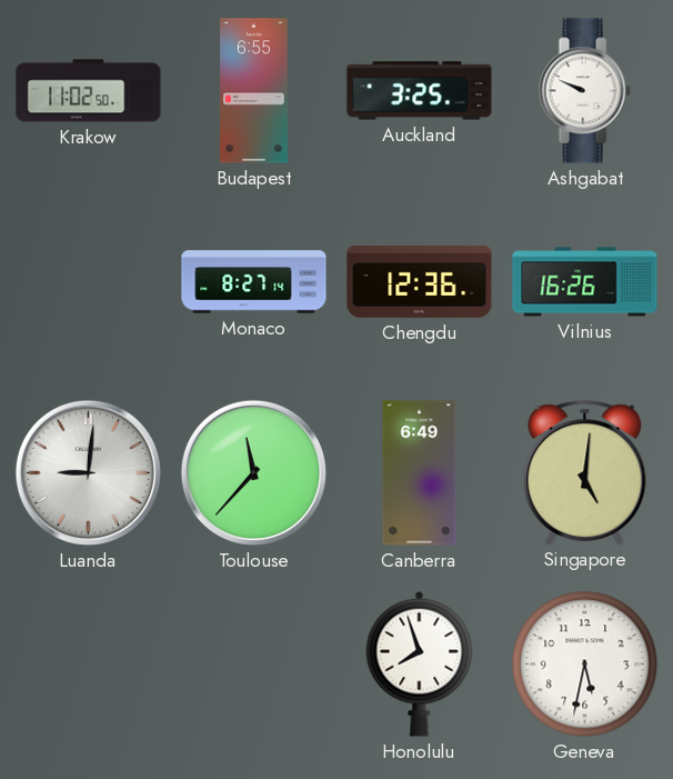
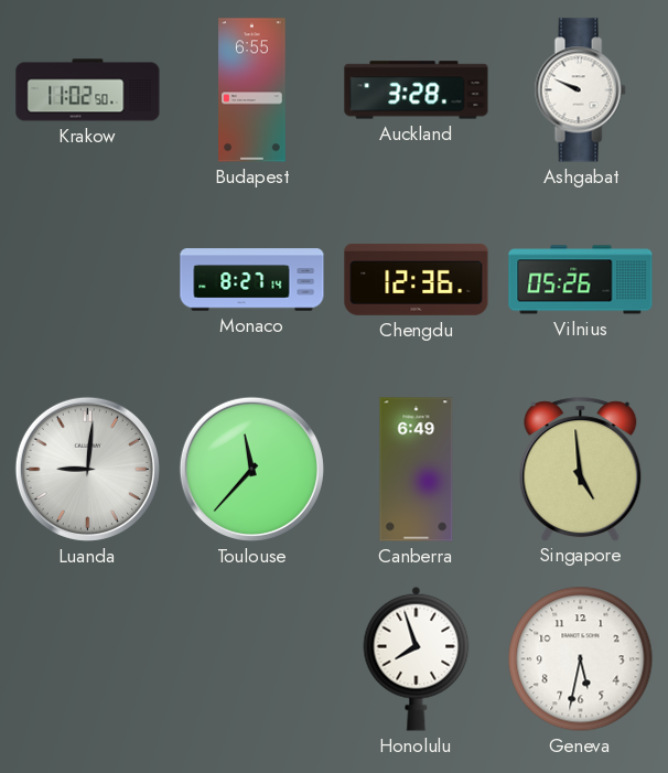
Auckland: 3:25 -> 3:28
Vilnius: 16:26 -> 05:26
Singapore: 5:01 -> 4:59
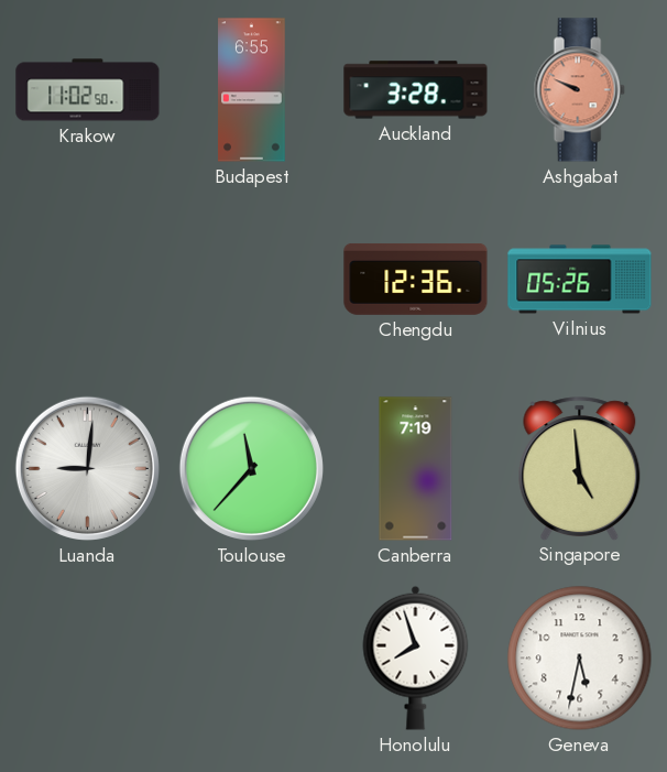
Ashgabat dial: white -> salmon
Monaco: 8:27 -> none
Canberra: 6:49 -> 7:19
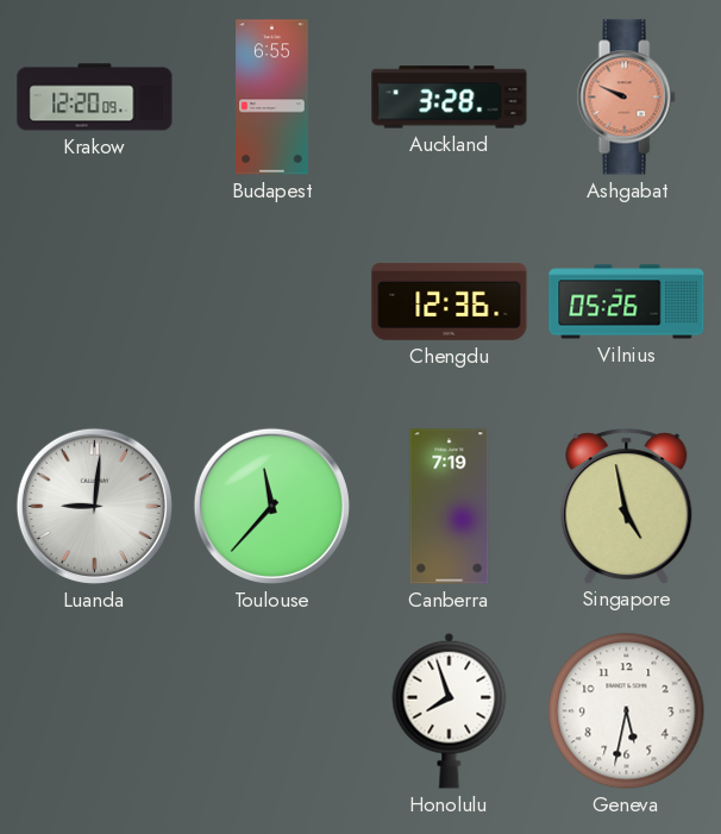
Krakow: 11:02 -> 12:20
Singapore: 4:59 -> 4:58
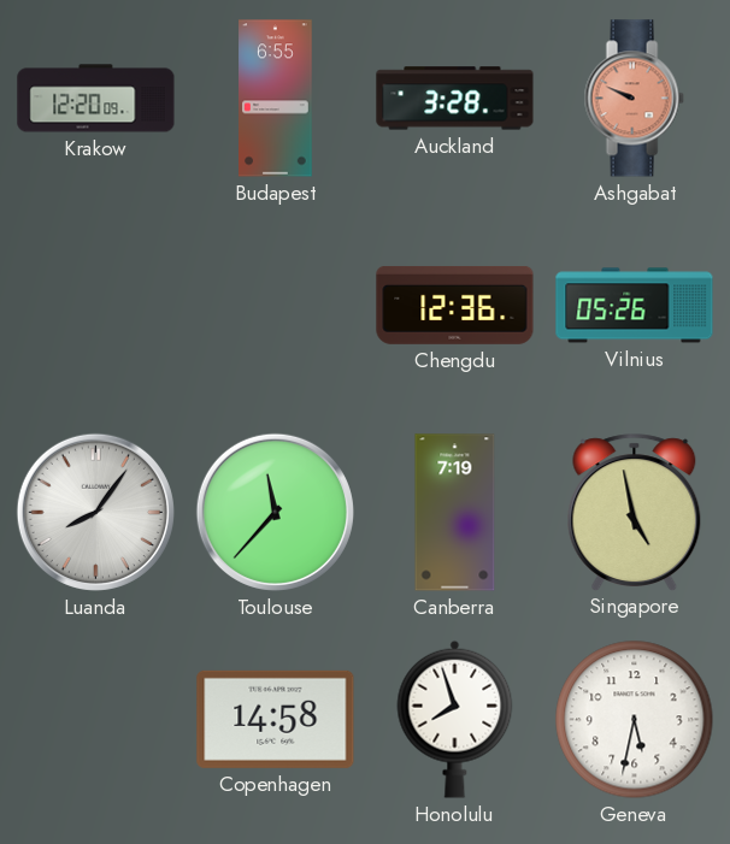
Luanda: 9:01 -> 8:06
Copenhagen: none -> 14:58
